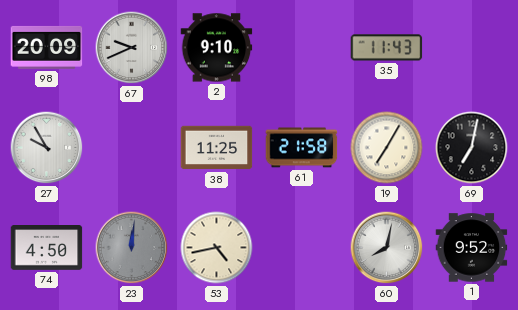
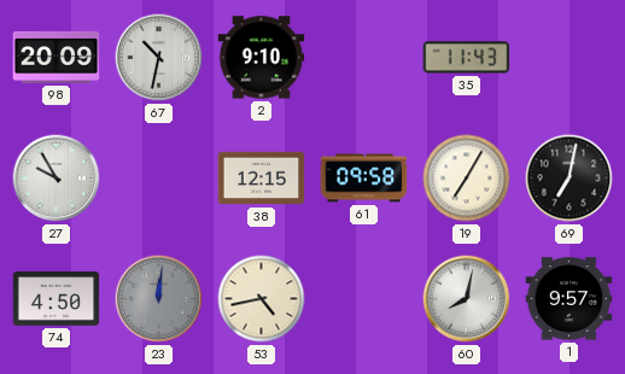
67: 9:41 -> 10:32
38: 11:25 -> 12:15
61: 21:58 -> 09:58
1: 9:52 -> 9:57
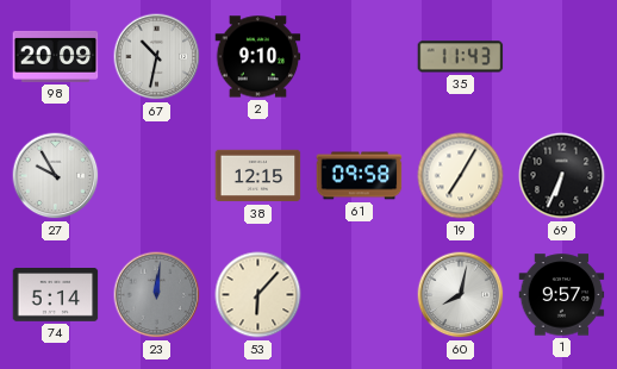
69: 7:02 -> 6:34
74: 4:50 -> 5:14
53: 4:43 -> 6:07
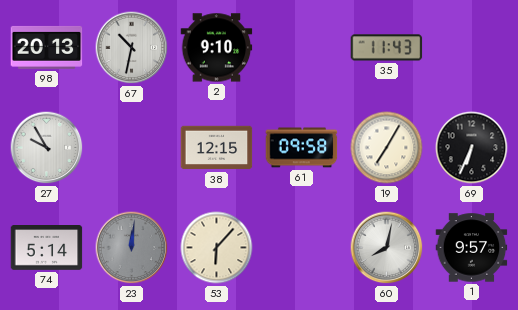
98: 20:09 -> 20:13
